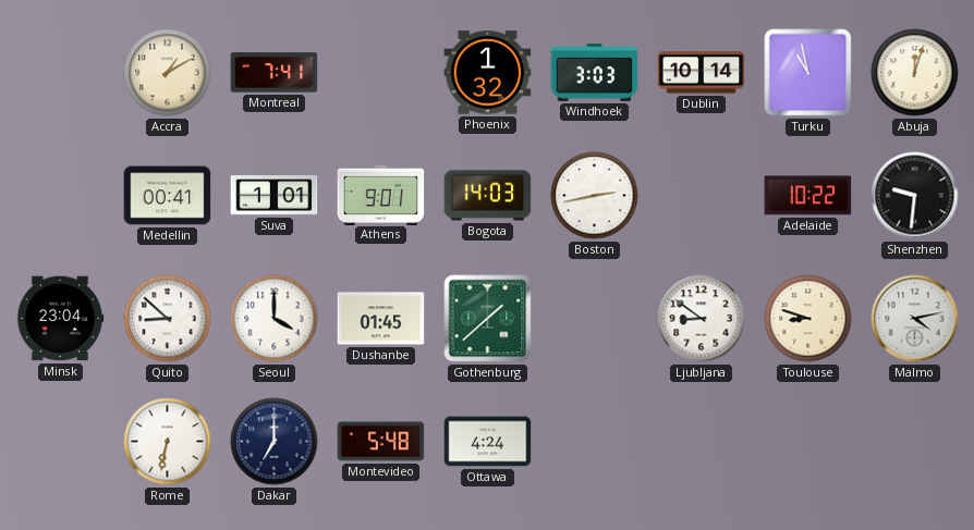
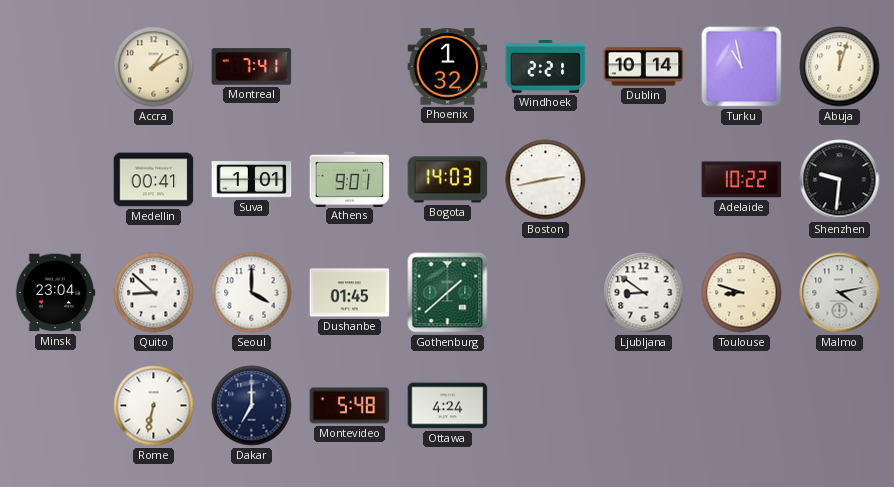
Windhoek: 3:03 -> 2:21
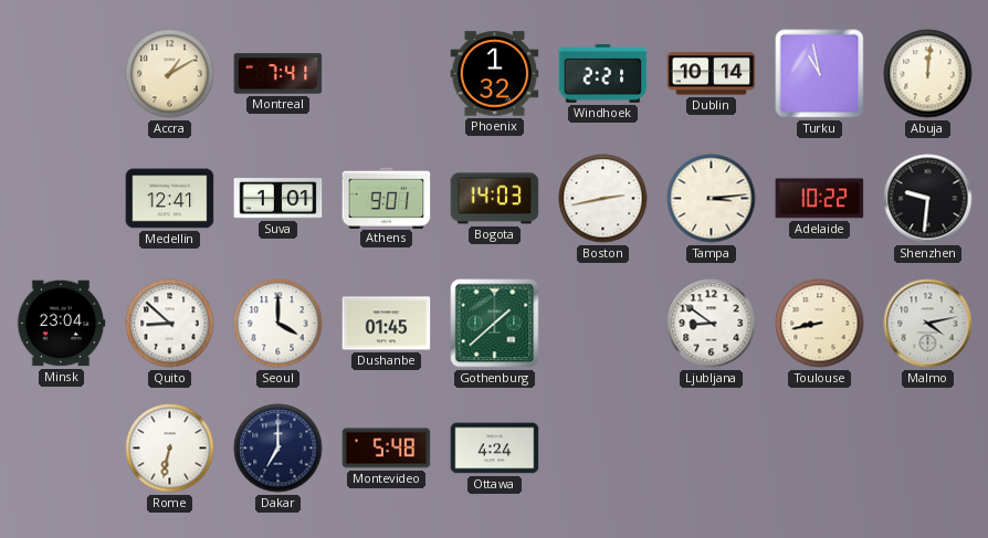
Abuja: 12:03 -> 12:01
Medellin: 00:41 -> 12:41
Tampa: none -> 3:14
Toulouse: 8:48 -> 8:43
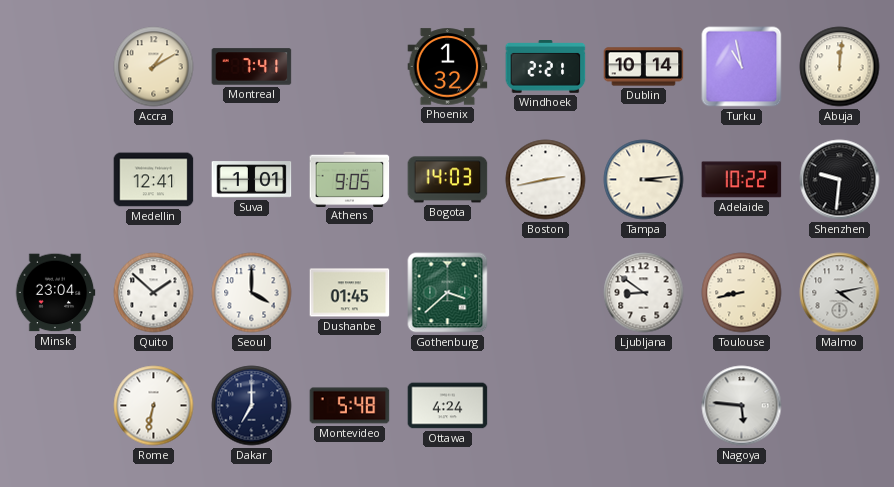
Athens: 9:01 -> 9:05
Quito: 8:52 -> 1:52
Gothenburg: 1:38 -> 3:38
Nagoya: none -> 5:46
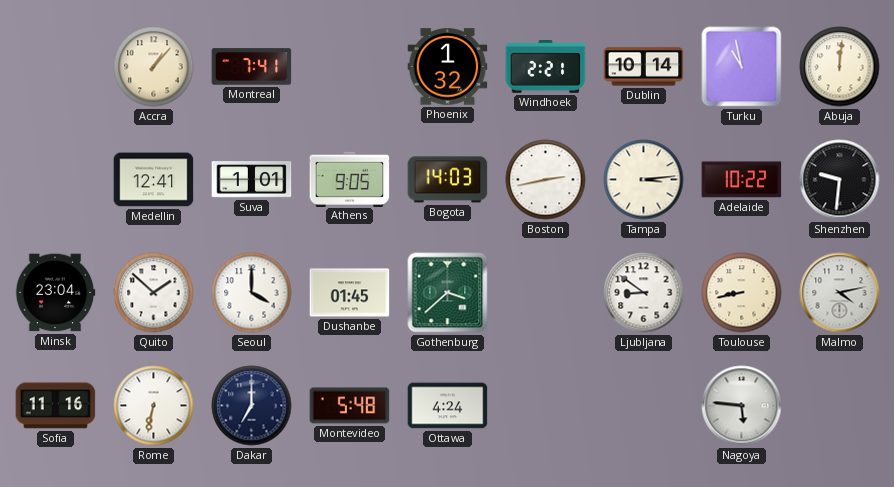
Accra: 1:10 -> 1:07
Sofia: none -> 11:16
